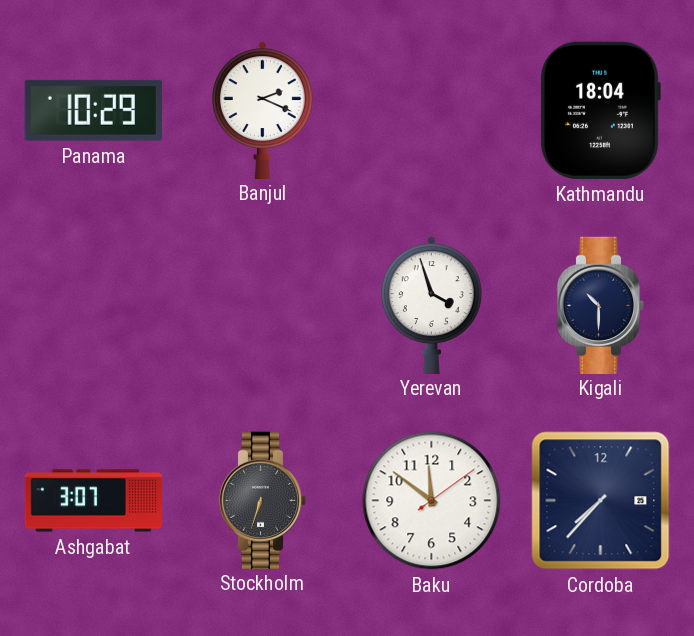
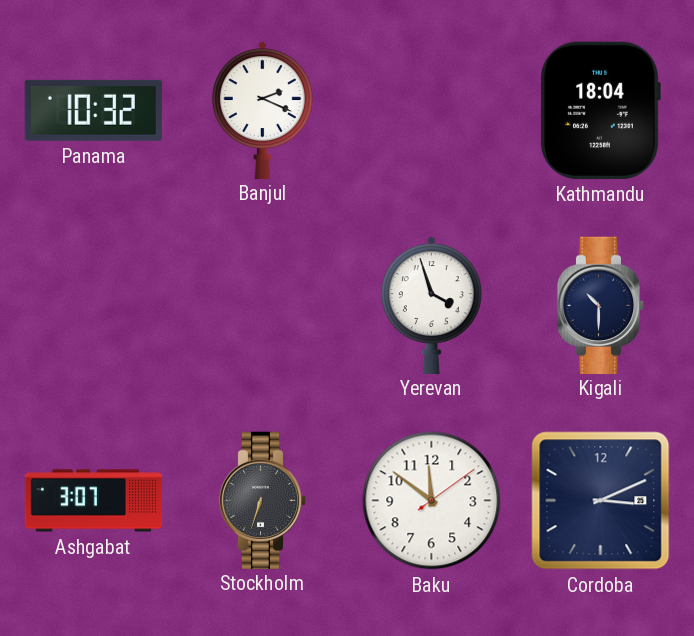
Panama: 10:29 -> 10:32
Cordoba: 7:37 -> 3:11
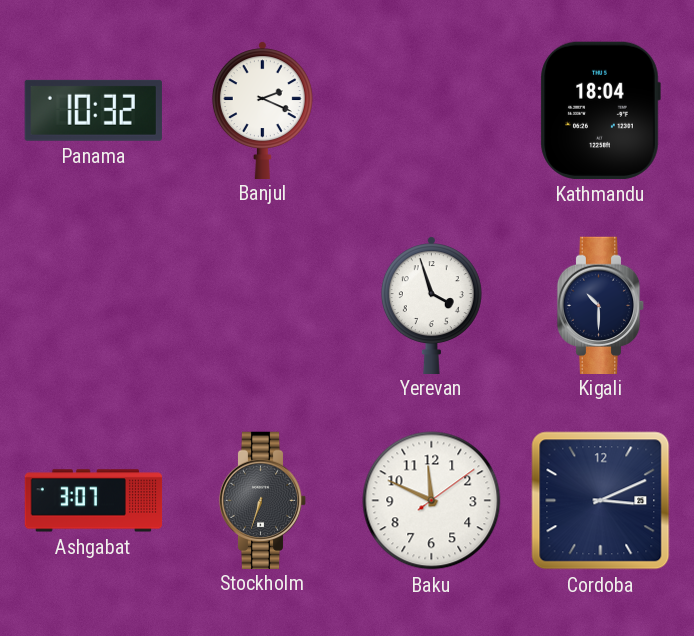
Baku: 11:51 -> 11:49
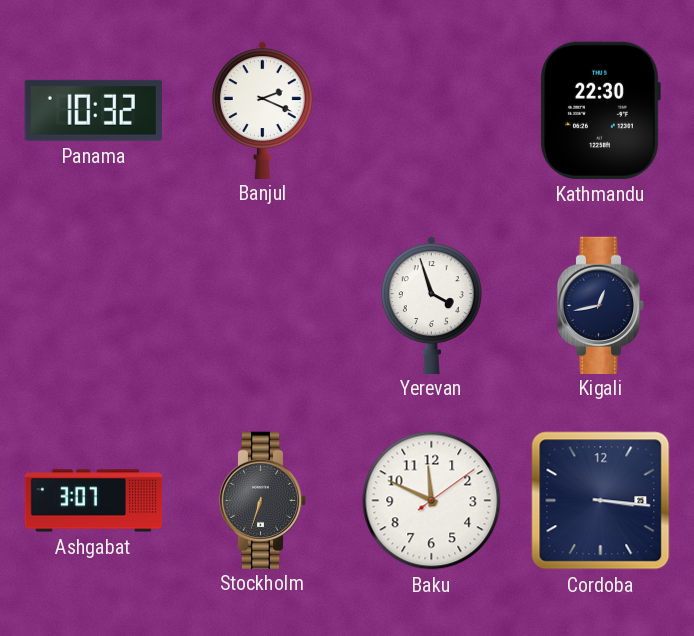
Kathmandu: 18:04 -> 22:30
Kigali: 10:30 -> 12:43
Cordoba: 3:11 -> 3:16
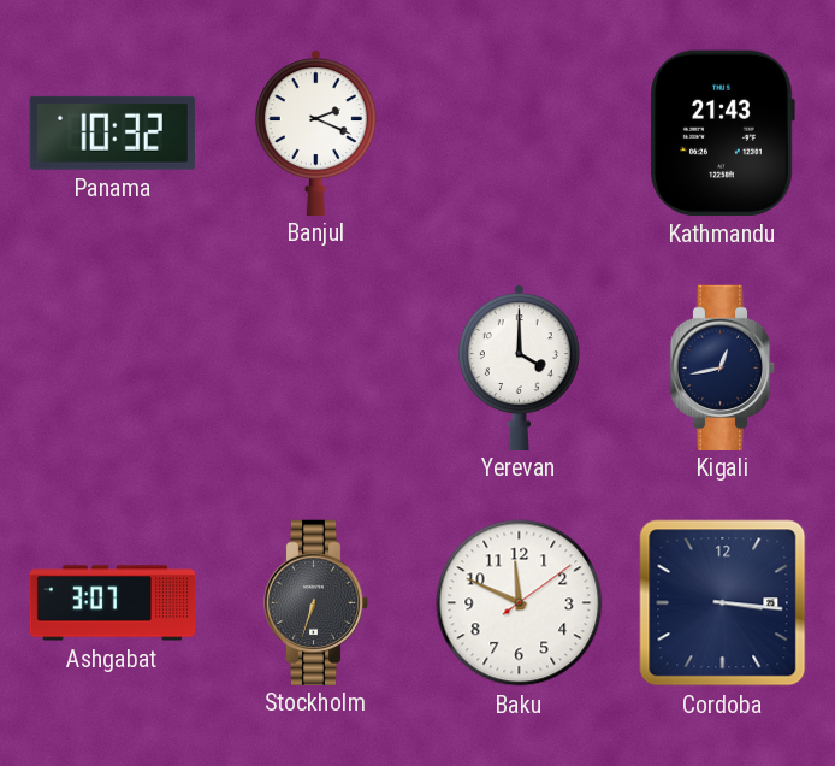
Kathmandu: 22:30 -> 21:43
Yerevan: 3:57 -> 4:00
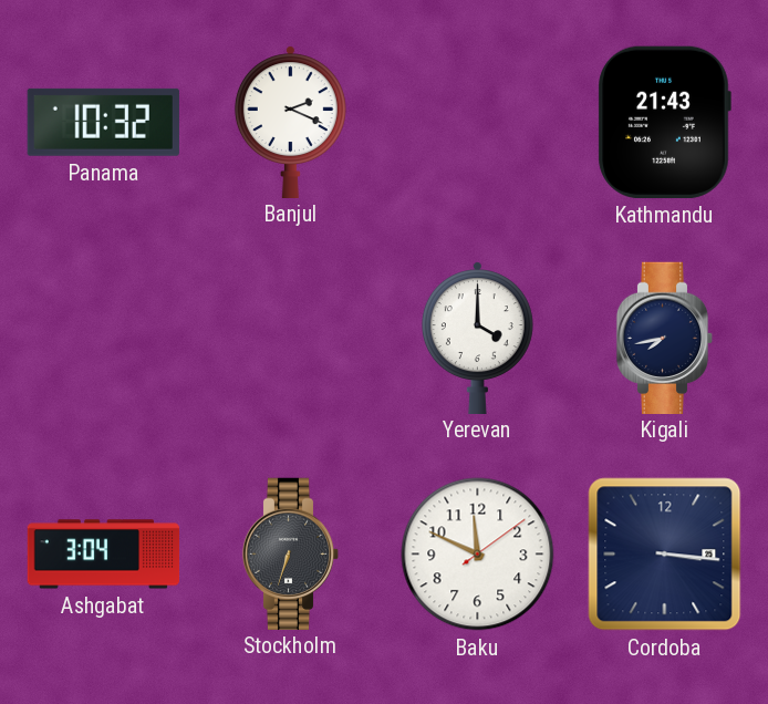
Kigali: 12:43 -> 7:43
Ashgabat: 3:07 -> 3:04
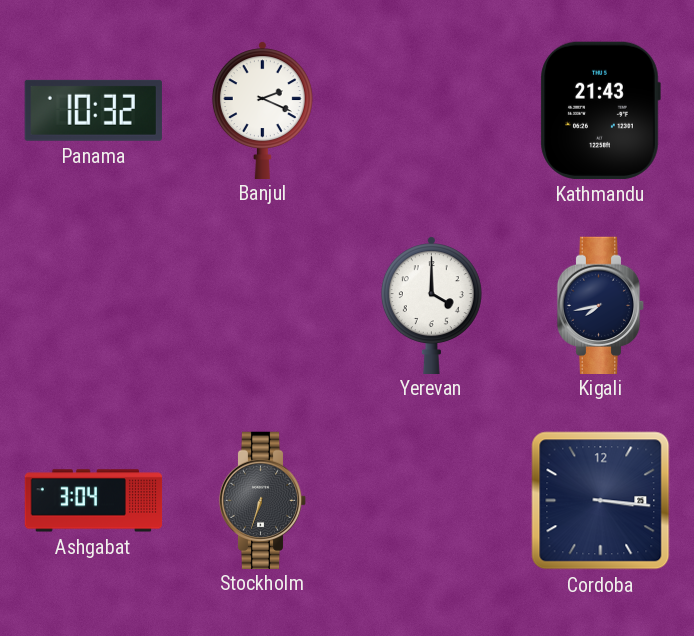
Baku: 11:49 -> none
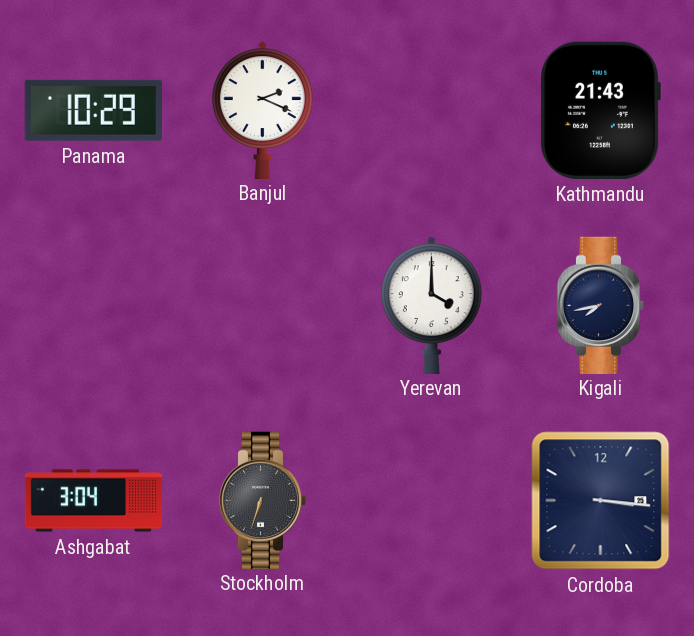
Panama: 10:32 -> 10:29
